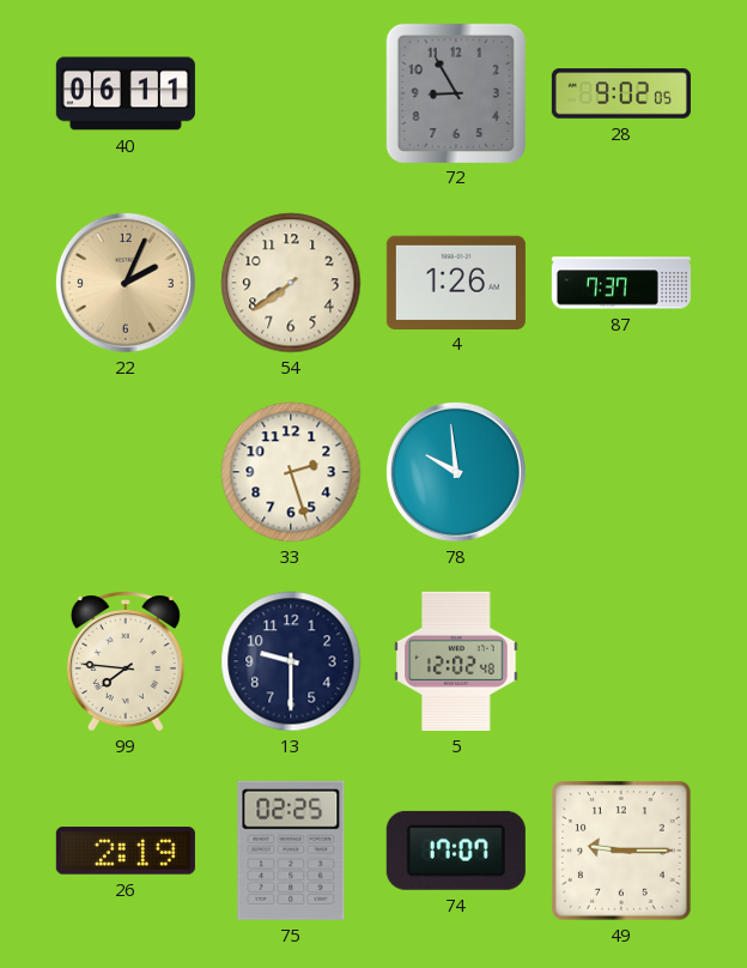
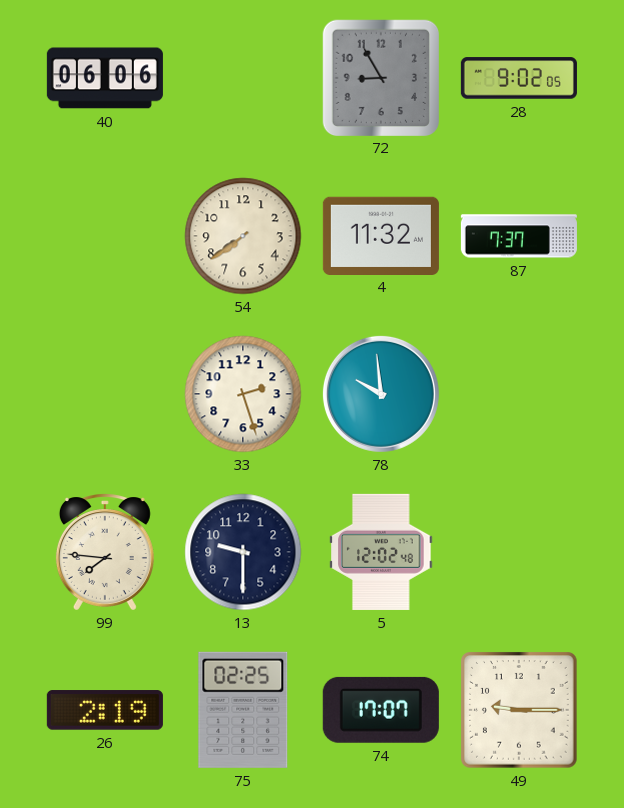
40: 06:11 -> 06:06
22: 2:04 -> none
4: 1:26 -> 11:32
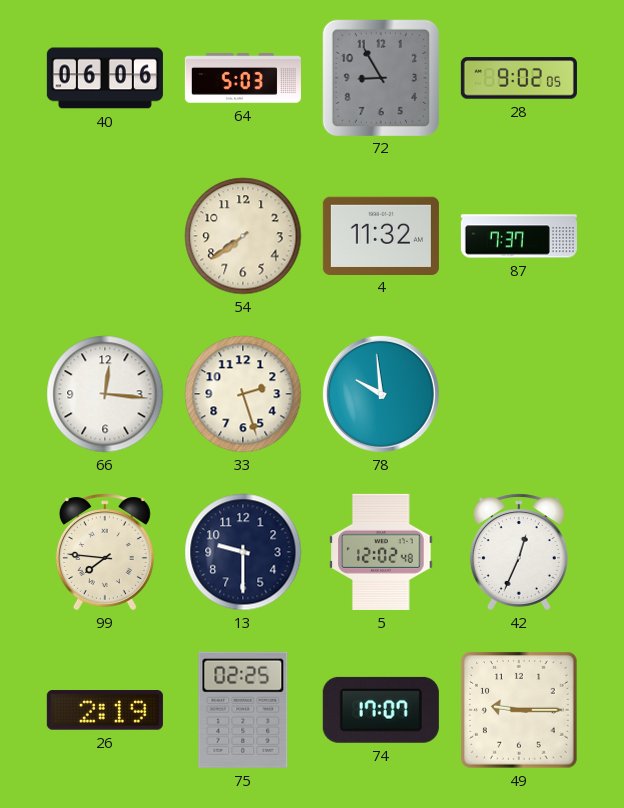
64: none -> 5:03
66: none -> 12:16
42: none -> 12:34
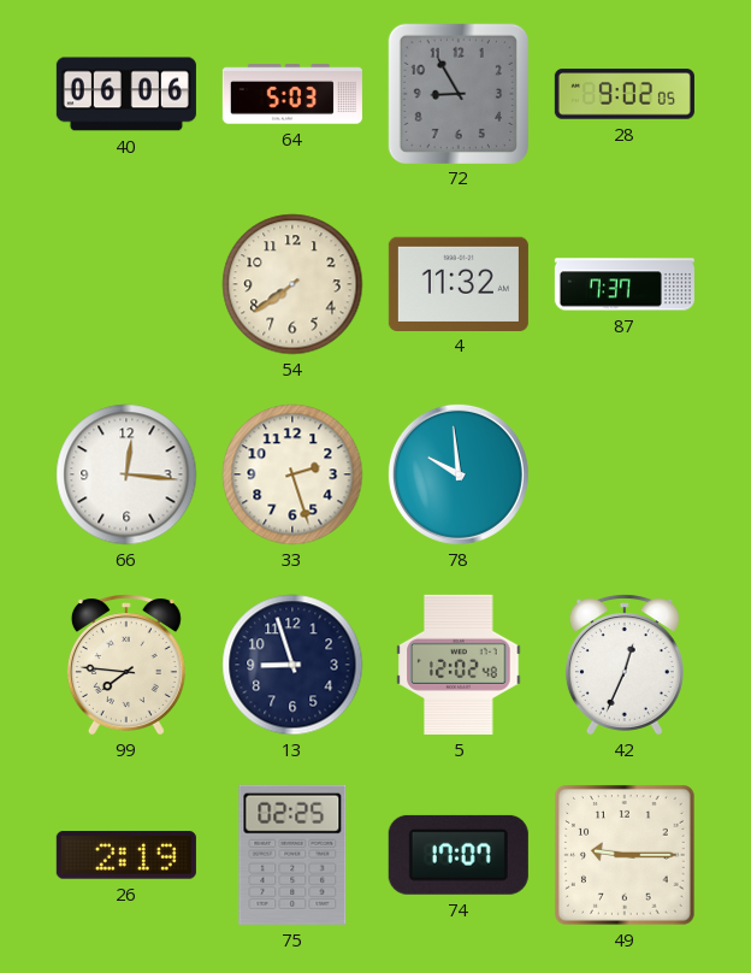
13: 9:30 -> 8:57
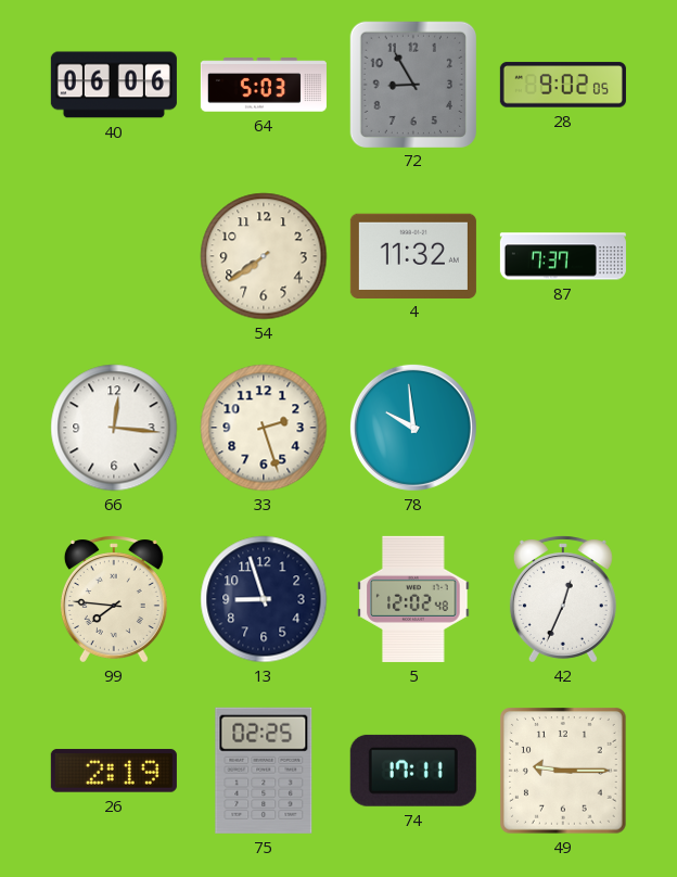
74: 17:07 -> 17:11
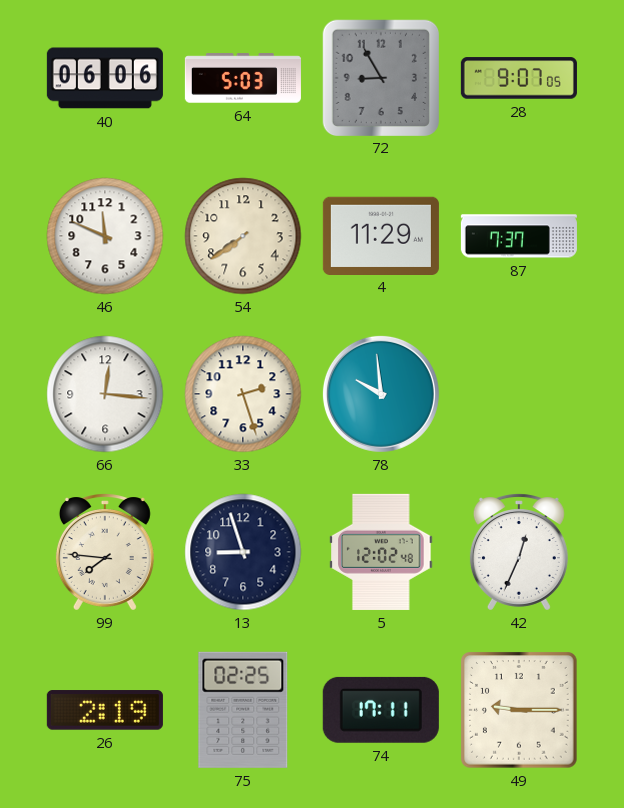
28: 9:02 -> 9:07
46: none -> 11:49
4: 11:32 -> 11:29
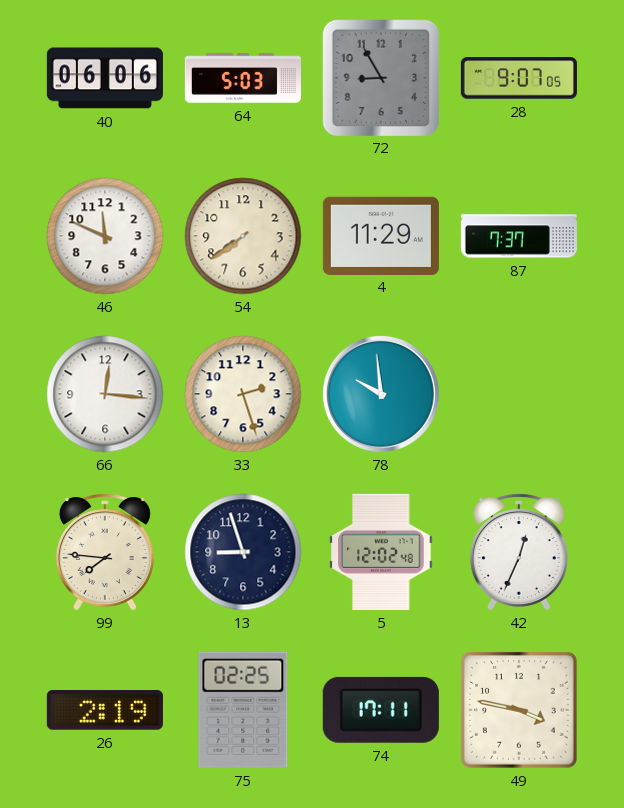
49: 9:15 -> 3:47
